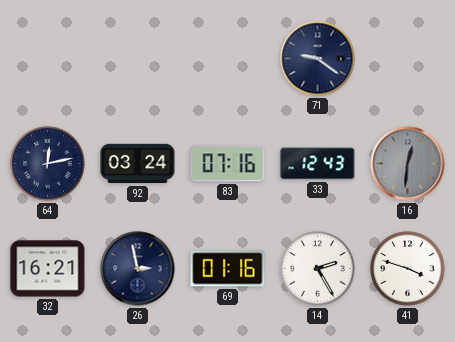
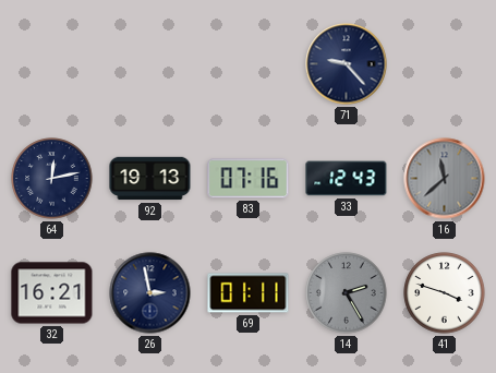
71: 9:21 -> 9:23
92: 03:24 -> 19:13
16: 12:31 -> 11:38
69: 01:16 -> 01:11
14 dial: white -> grey
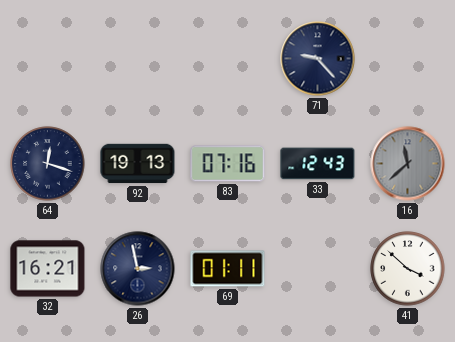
64: 12:13 -> 12:18
14: 2:25 -> none
41: 3:48 -> 3:52
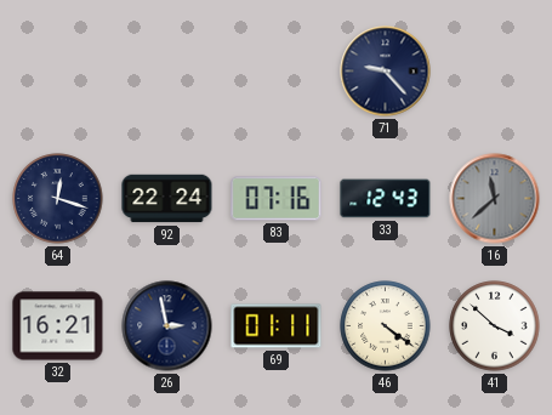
92: 19:13 -> 22:24
46: none -> 4:21
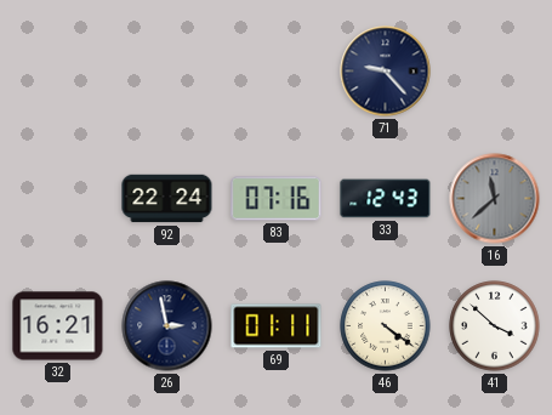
64: 12:18 -> none
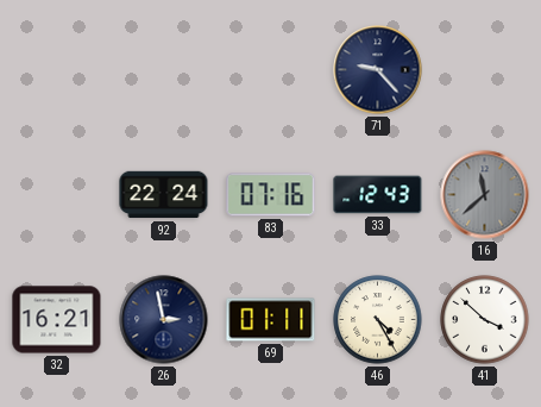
46: 4:21 -> 4:25
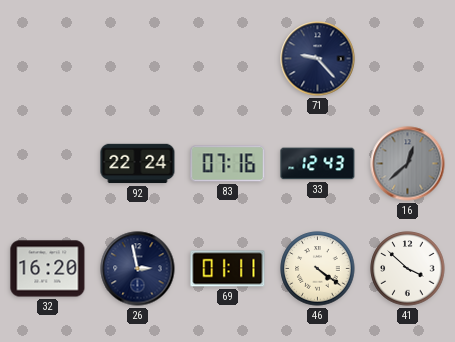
16: 11:38 -> 12:38
32: 16:21 -> 16:20
46: 4:25 -> 4:21
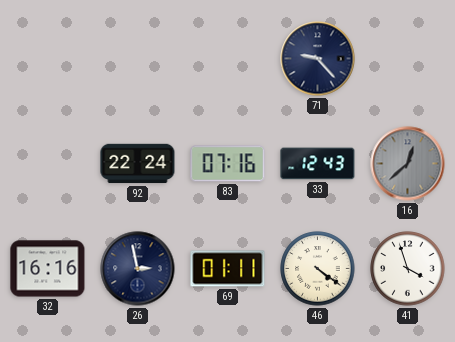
32: 16:20 -> 16:16
41: 3:52 -> 3:57
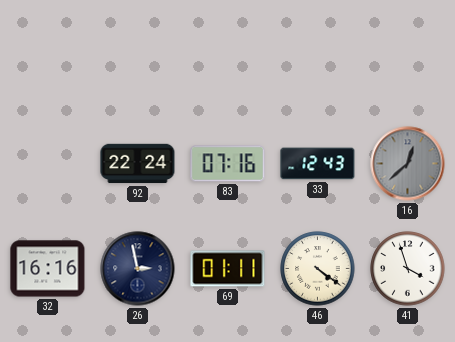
71: 9:23 -> none
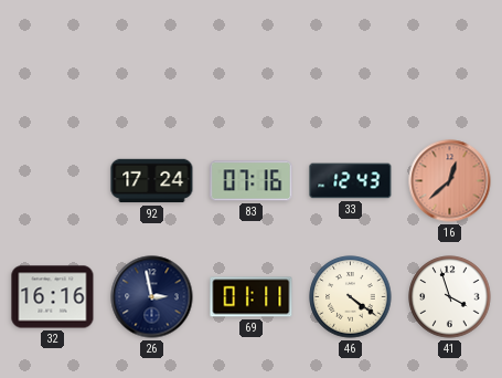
92: 22:24 -> 17:24
16 dial: grey -> salmon
